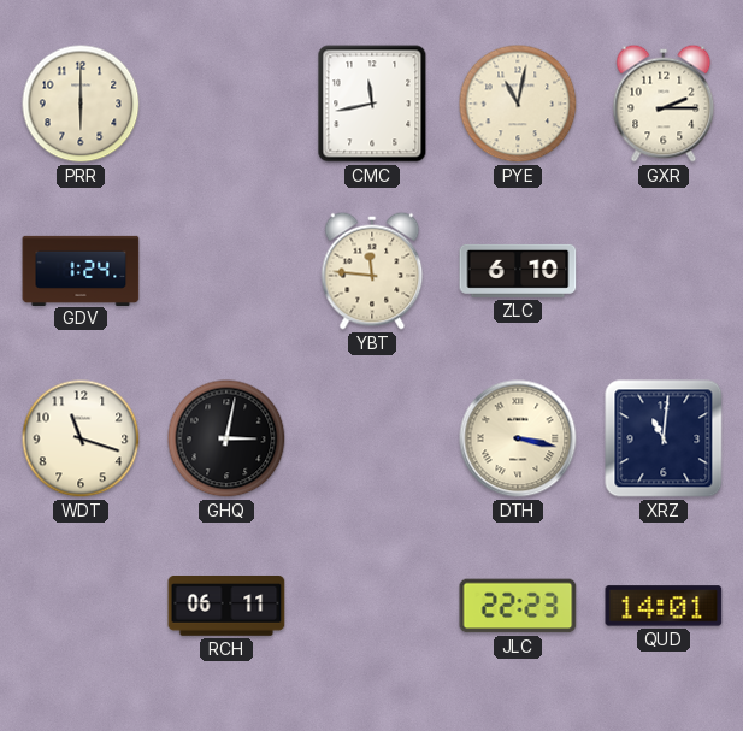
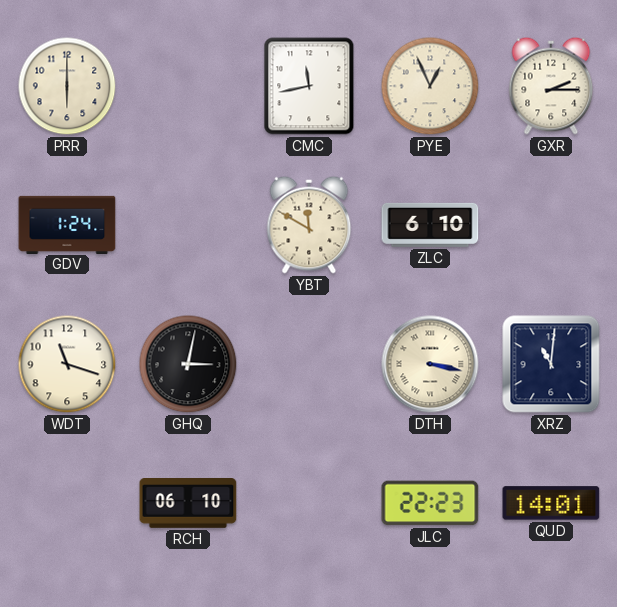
PYE: 11:02 -> 12:56
YBT: 11:46 -> 11:50
RCH: 06:11 -> 06:10
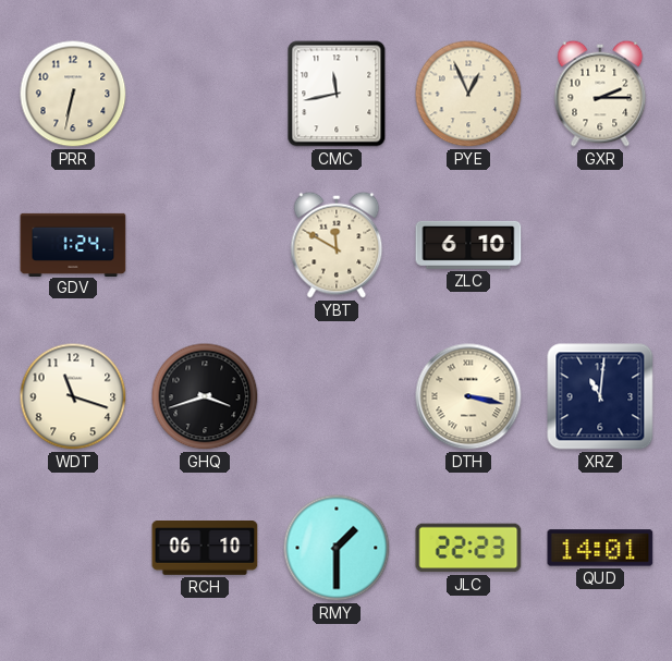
PRR: 6:00 -> 6:32
GHQ: 3:02 -> 3:42
RMY: none -> 1:30
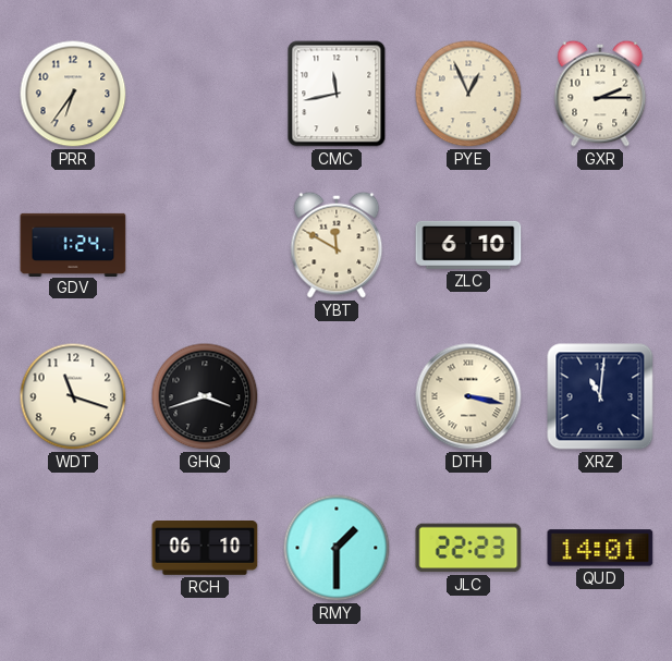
PRR: 6:32 -> 6:36
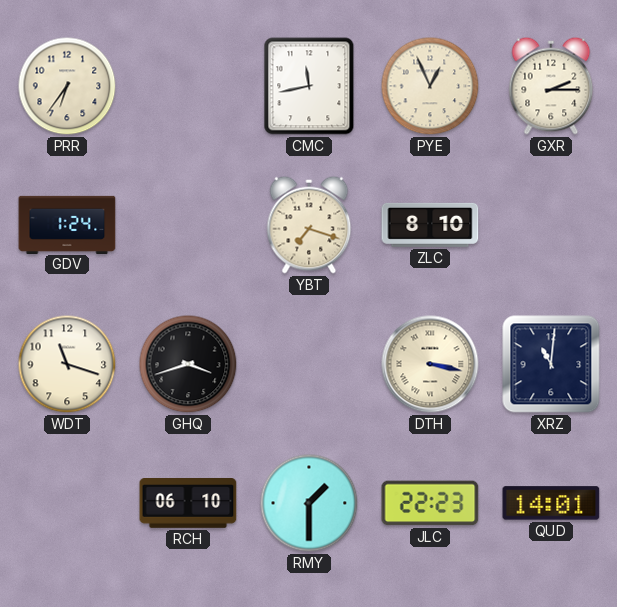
YBT: 11:50 -> 7:18
ZLC: 6:10 -> 8:10
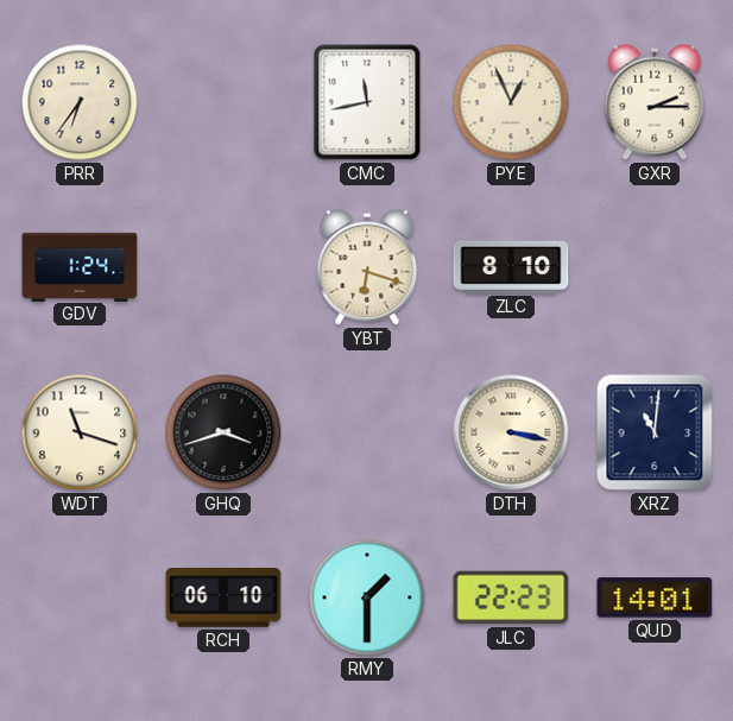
YBT: 7:18 -> 6:18
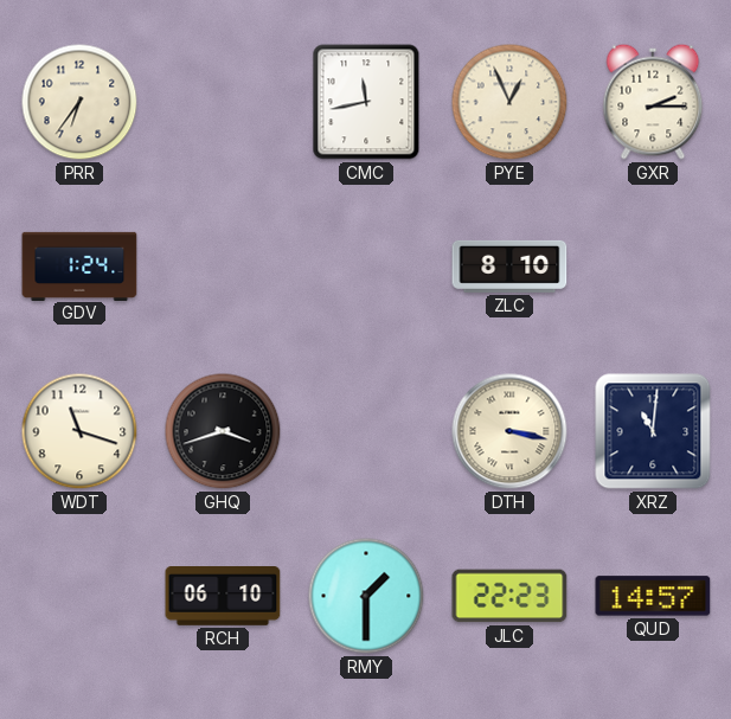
YBT: 6:18 -> none
QUD: 14:01 -> 14:57
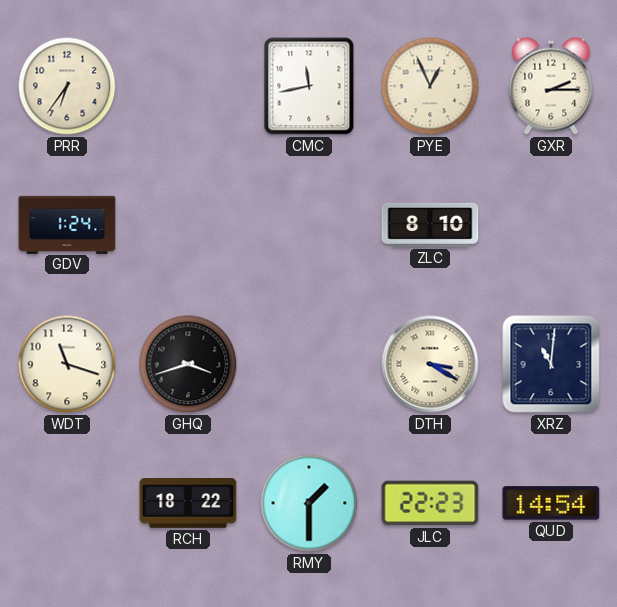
DTH: 3:17 -> 3:20
RCH: 06:10 -> 18:22
QUD: 14:57 -> 14:54
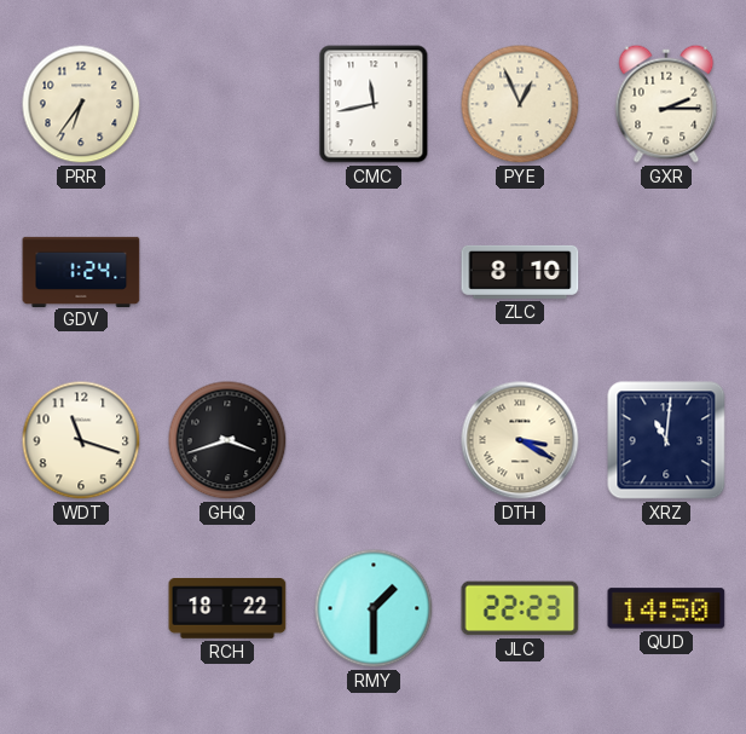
QUD: 14:54 -> 14:50
